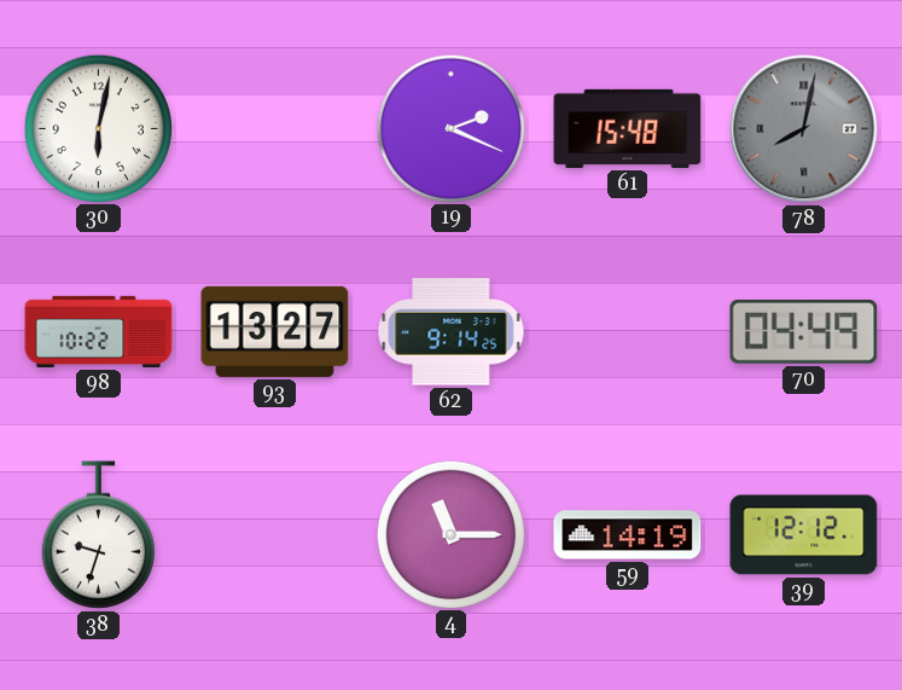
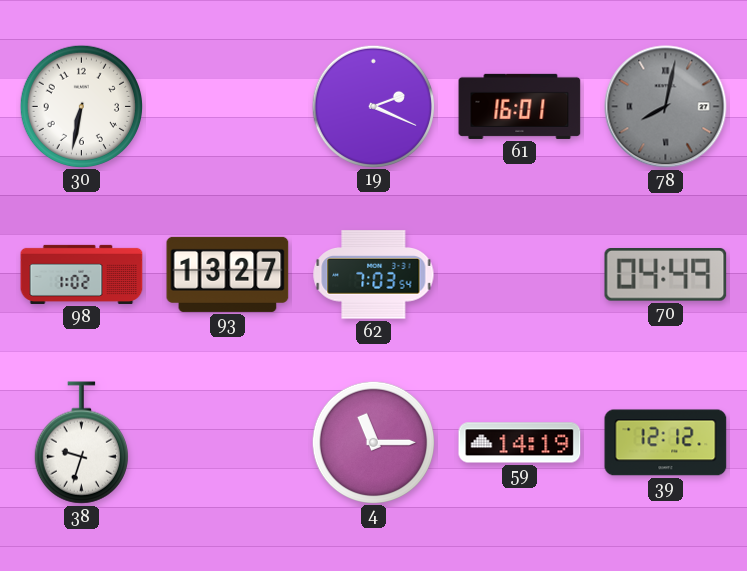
30: 6:02 -> 6:32
61: 15:48 -> 16:01
98: 10:22 -> 1:02
62: 9:14 -> 7:03
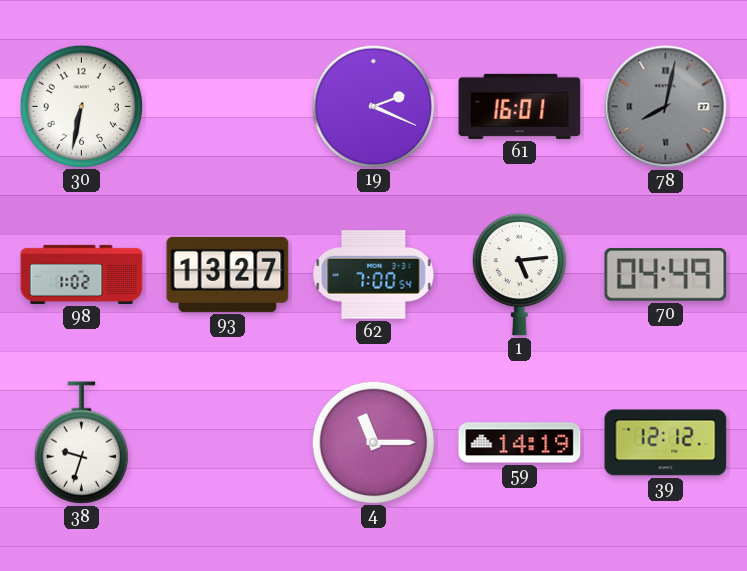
62: 7:03 -> 7:00
1: none -> 5:14
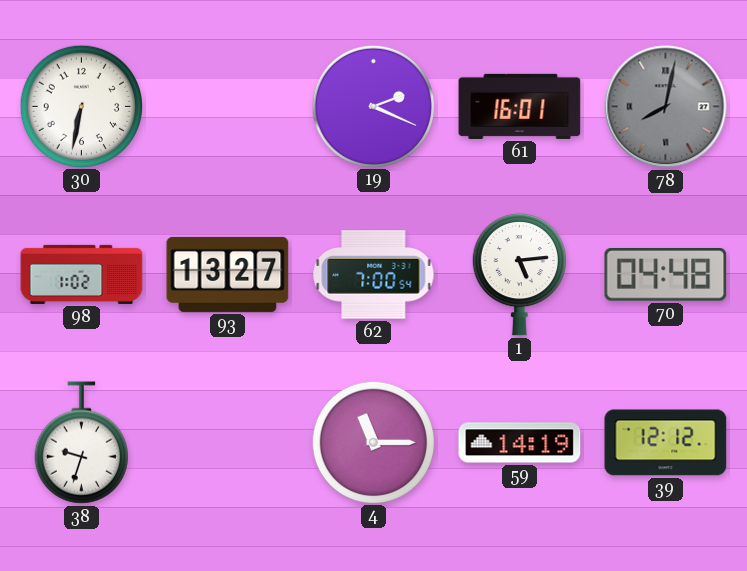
70: 04:49 -> 04:48
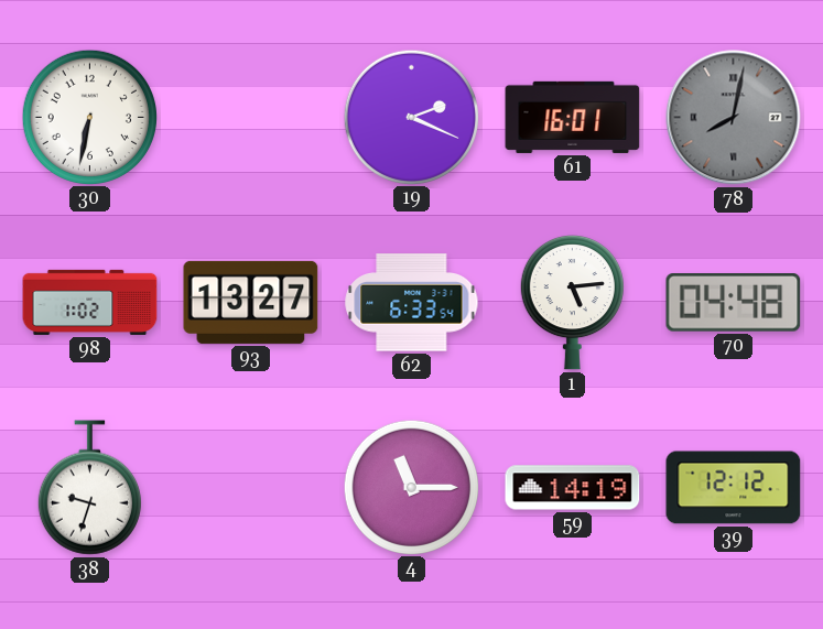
62: 7:00 -> 6:33
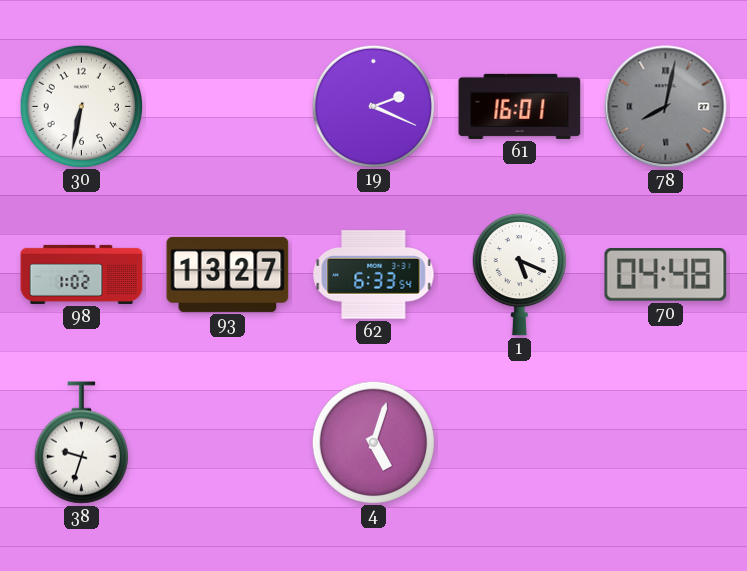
1: 5:14 -> 5:19
4: 11:15 -> 5:03
59: 14:19 -> none
39: 12:12 -> none
